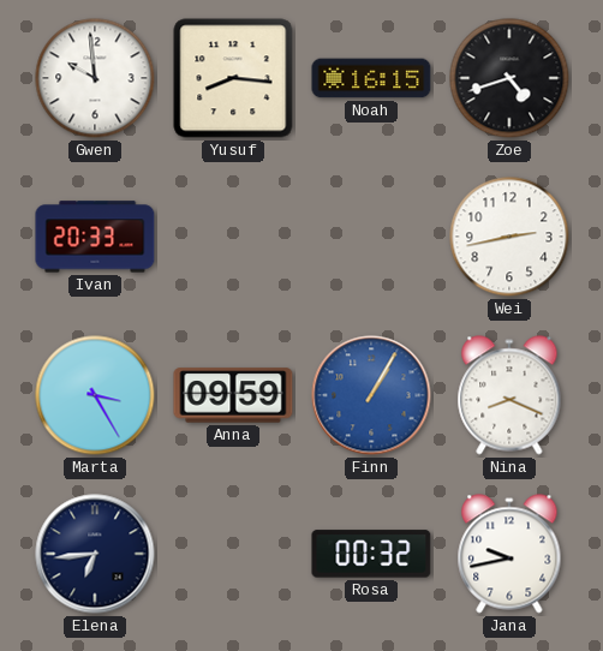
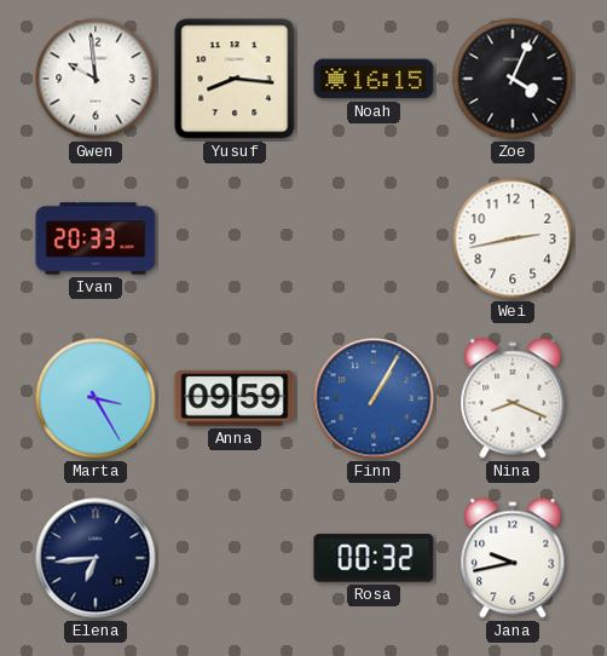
Zoe: 4:42 -> 4:04
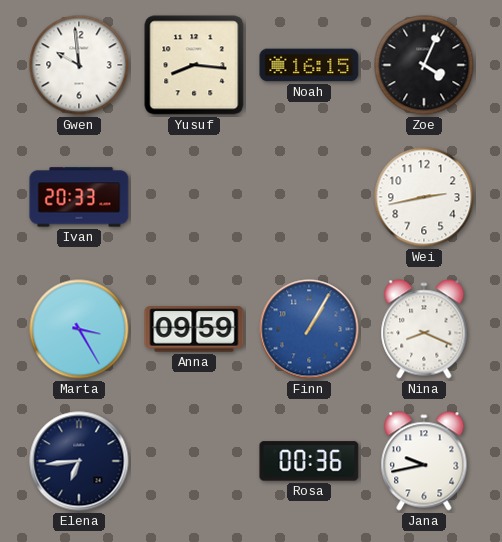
Rosa: 00:32 -> 00:36
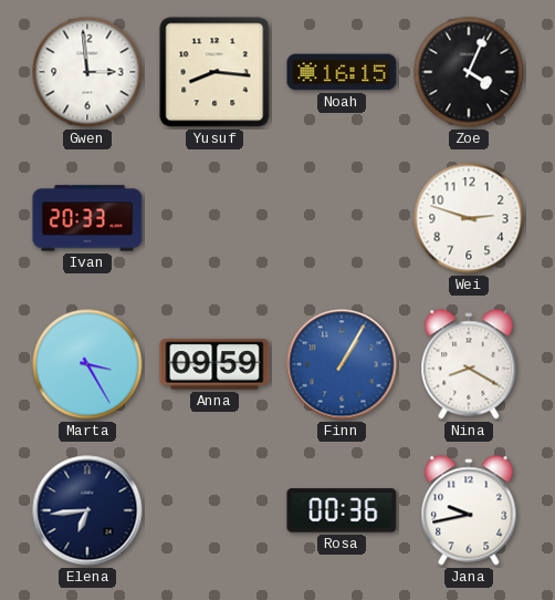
Gwen: 9:59 -> 2:59
Wei: 2:43 -> 2:48
Nina: 8:19 -> 8:20
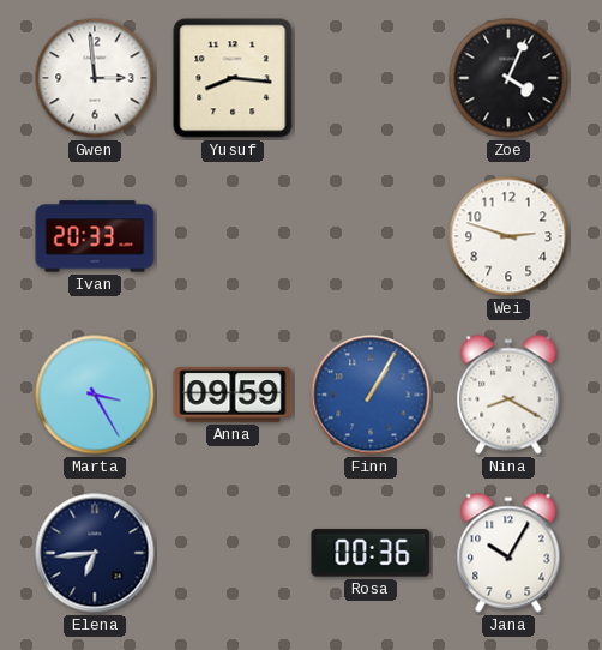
Noah: 16:15 -> none
Jana: 9:43 -> 10:05
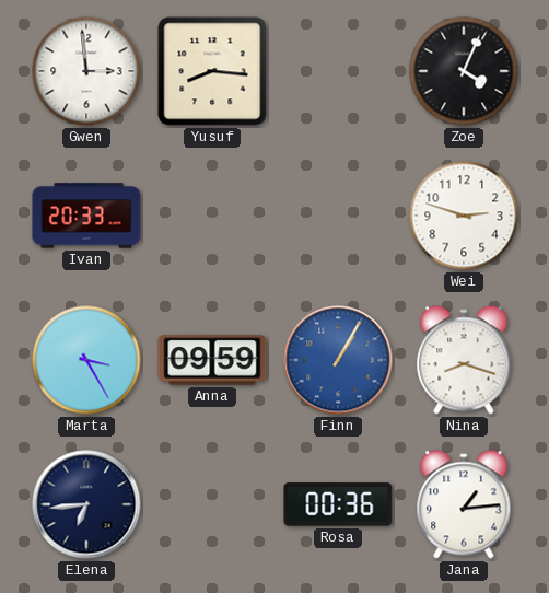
Nina: 8:20 -> 8:18
Jana: 10:05 -> 1:14
